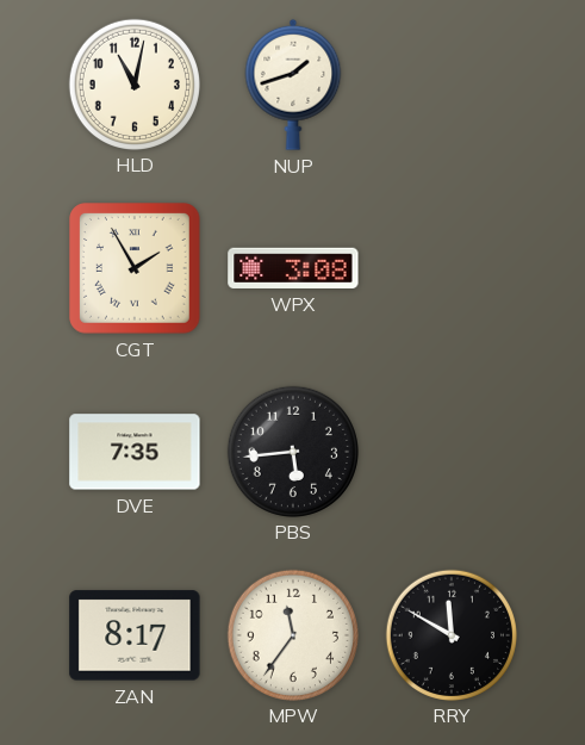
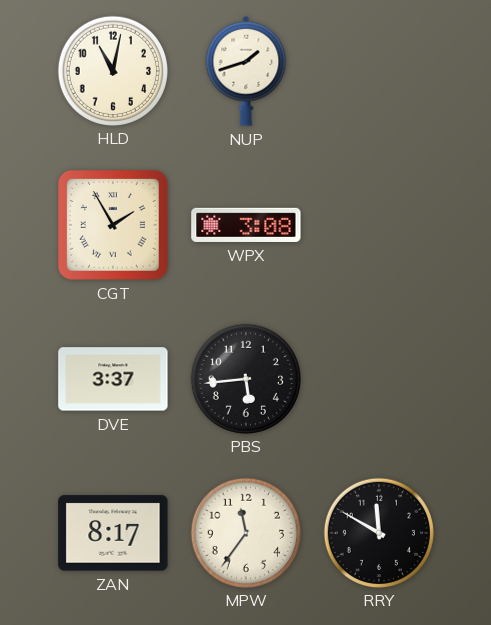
DVE: 7:35 -> 3:37
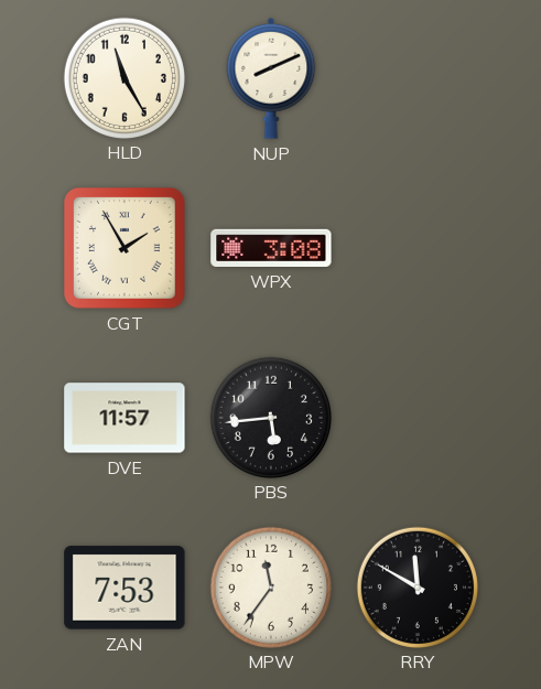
HLD: 11:02 -> 11:25
NUP: 1:42 -> 8:11
DVE: 3:37 -> 11:57
ZAN: 8:17 -> 7:53
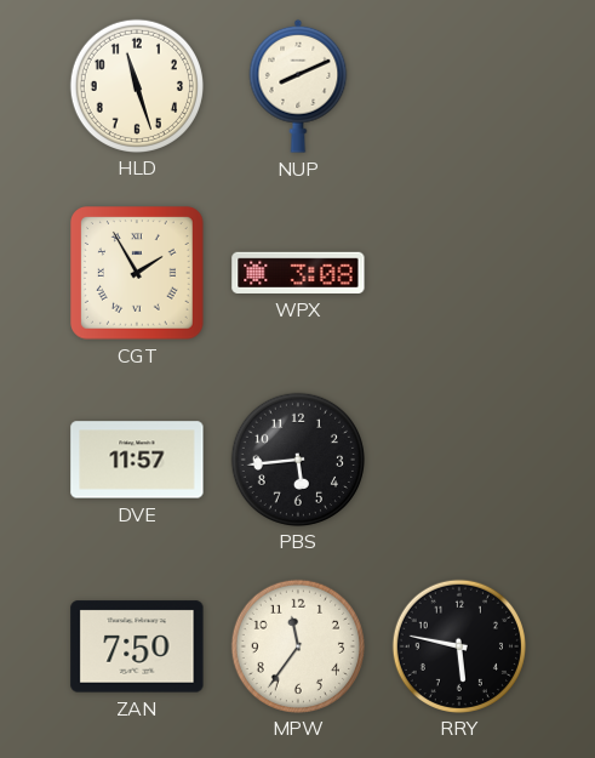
HLD: 11:25 -> 11:27
ZAN: 7:53 -> 7:50
RRY: 11:50 -> 5:47
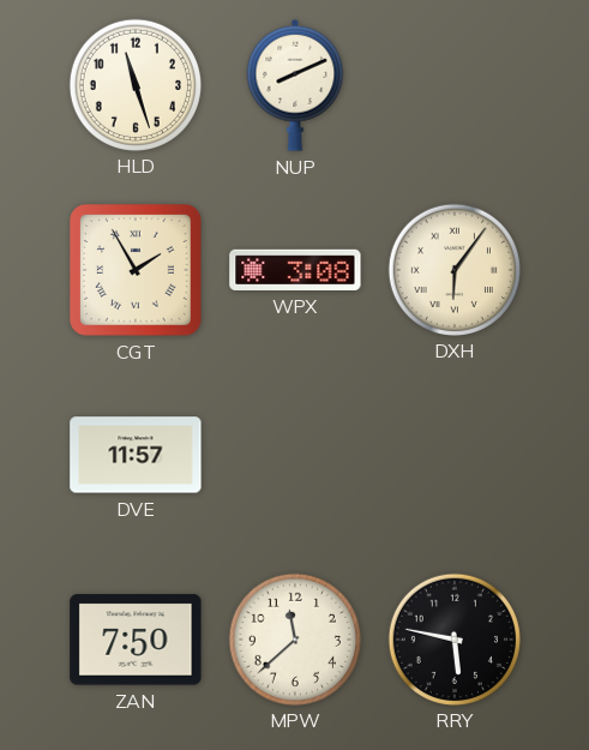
DXH: none -> 6:06
PBS: 5:44 -> none
MPW: 11:36 -> 11:38
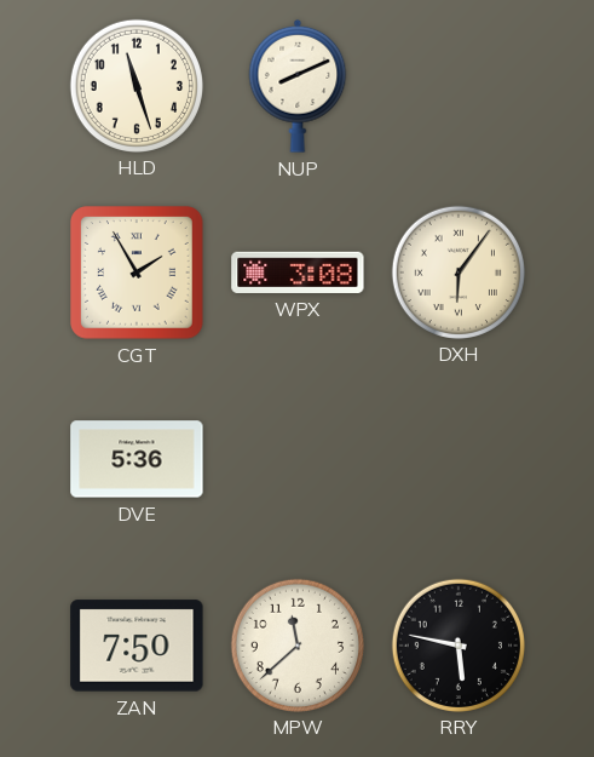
DVE: 11:57 -> 5:36
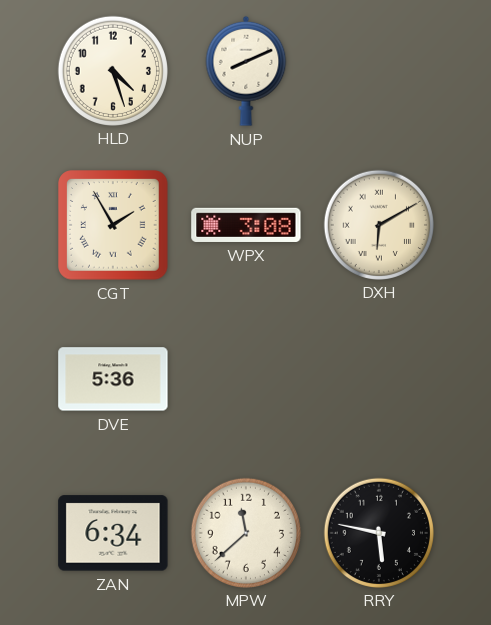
HLD: 11:27 -> 4:27
DXH: 6:06 -> 6:10
ZAN: 7:50 -> 6:34
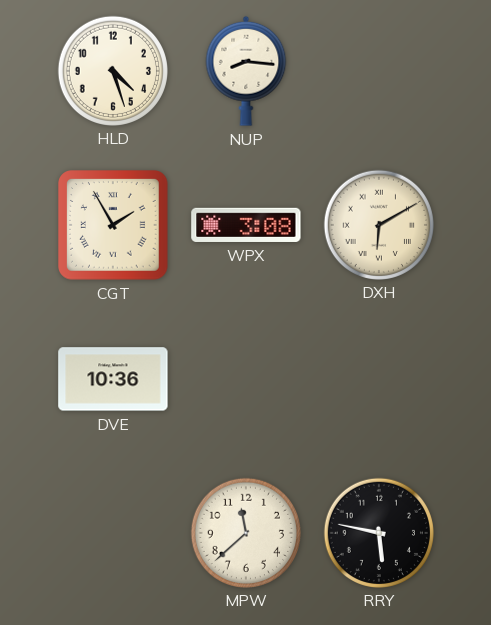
NUP: 8:11 -> 8:16
DVE: 5:36 -> 10:36
ZAN: 6:34 -> none
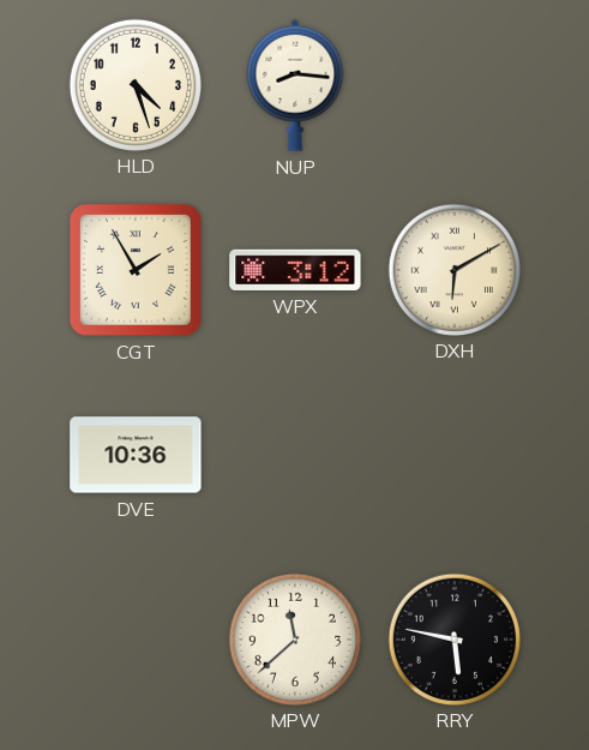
WPX: 3:08 -> 3:12
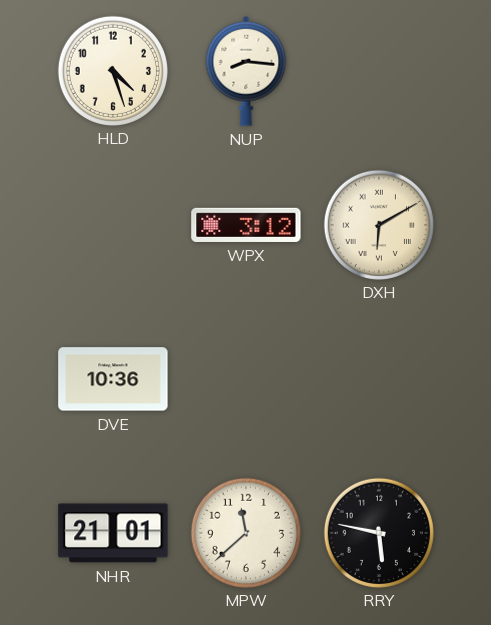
CGT: 1:55 -> none
NHR: none -> 21:01
